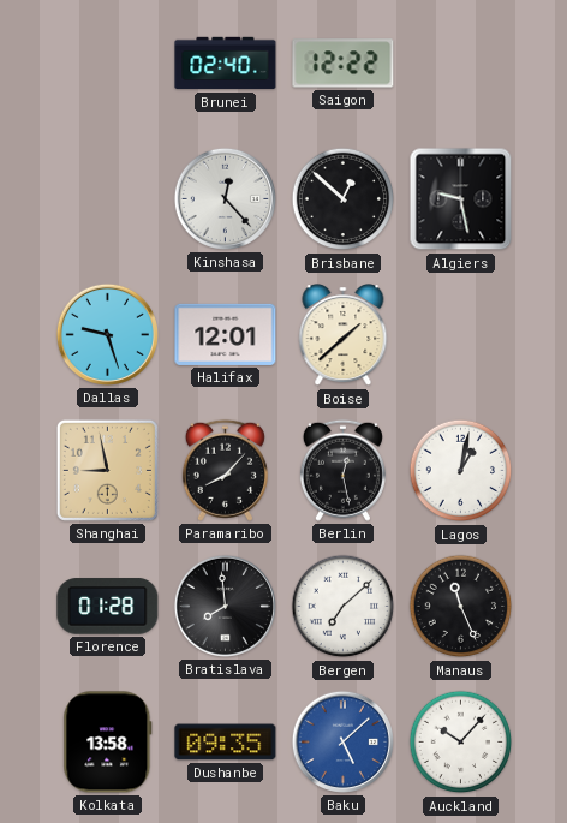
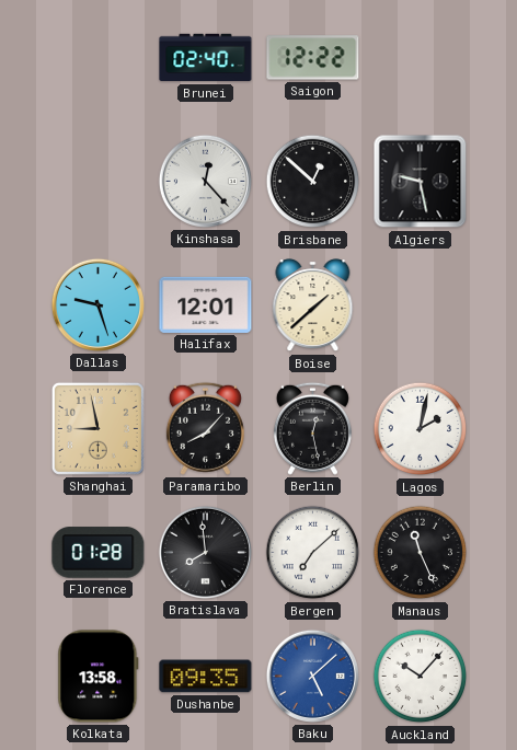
Lagos: 1:02 -> 2:02
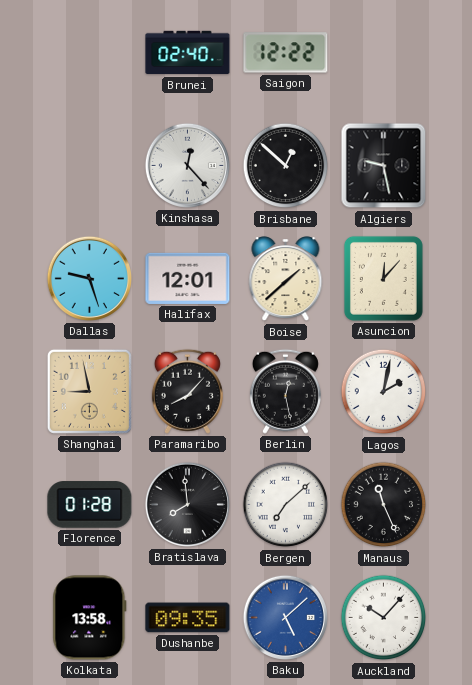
Asuncion: none -> 12:07
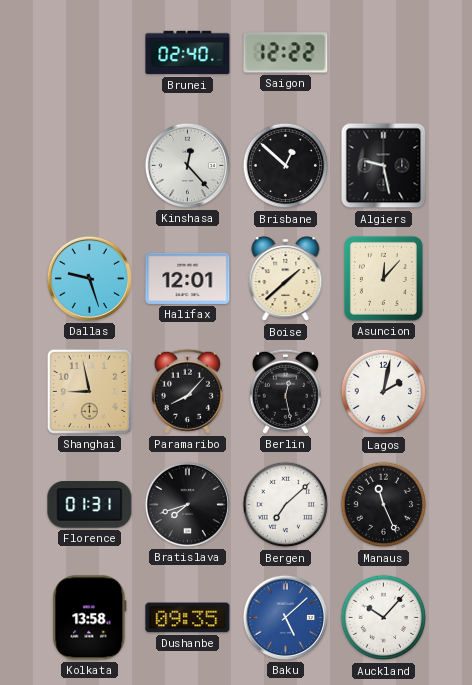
Florence: 01:28 -> 01:31
Bratislava: 7:59 -> 7:42
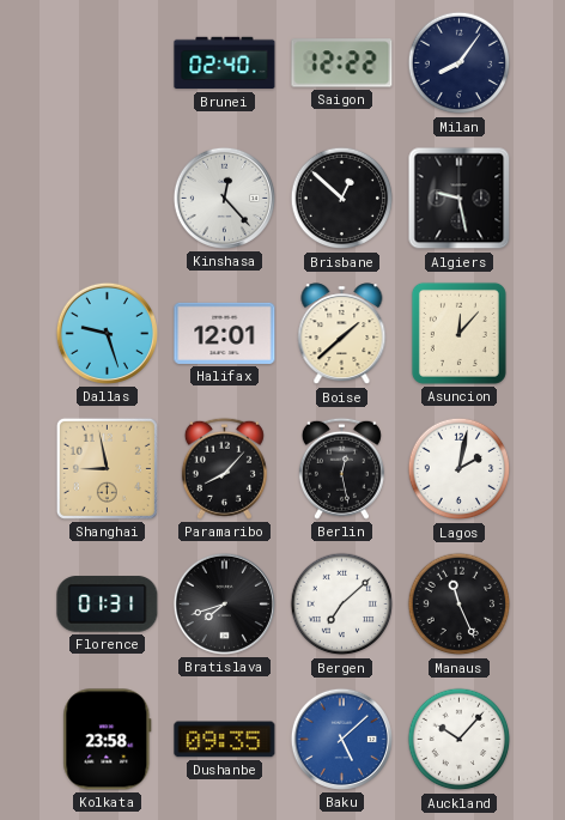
Milan: none -> 8:06
Kolkata: 13:58 -> 23:58
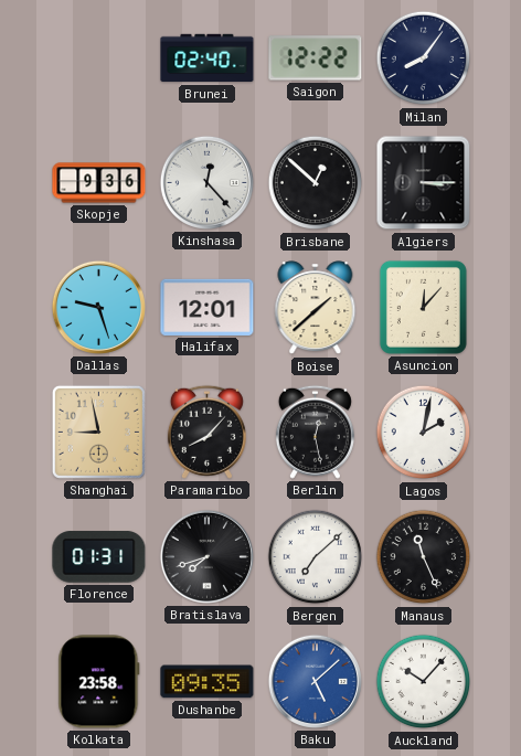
Skopje: none -> 9:36
Algiers: 9:28 -> 3:15
